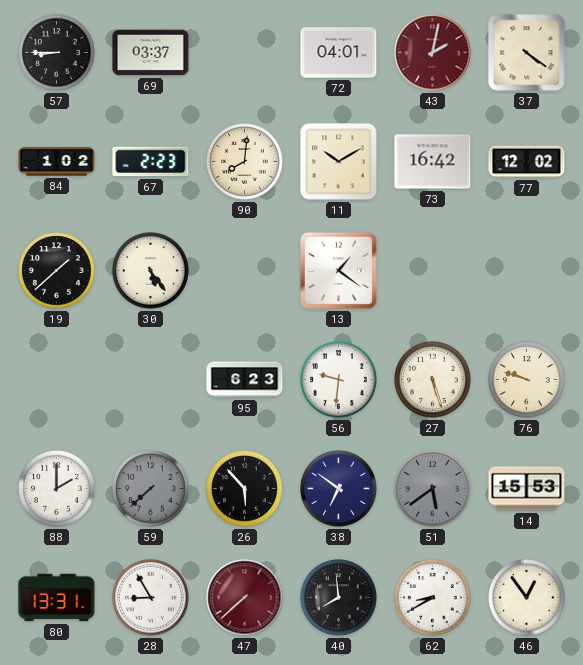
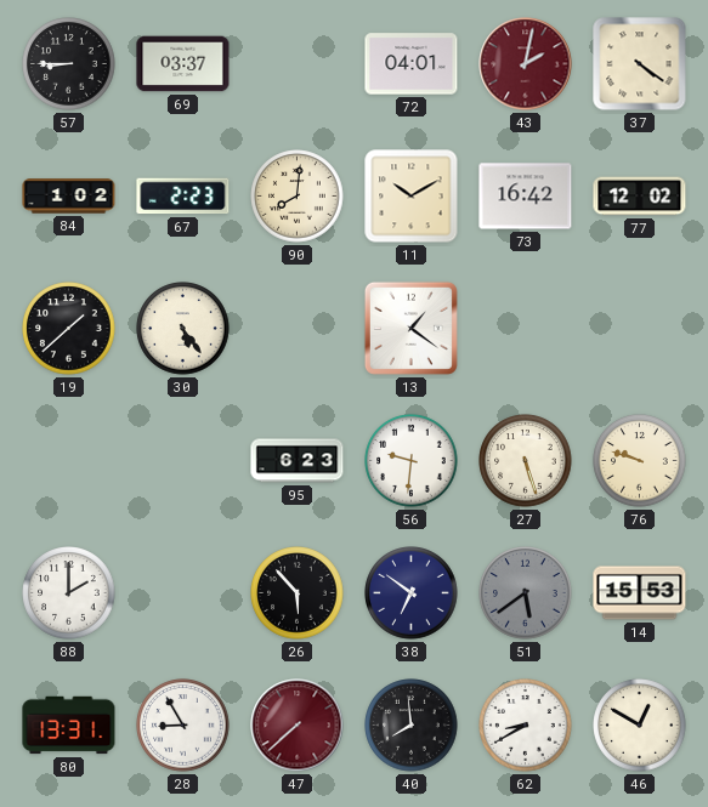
59: 7:38 -> none
46: 12:54 -> 12:50
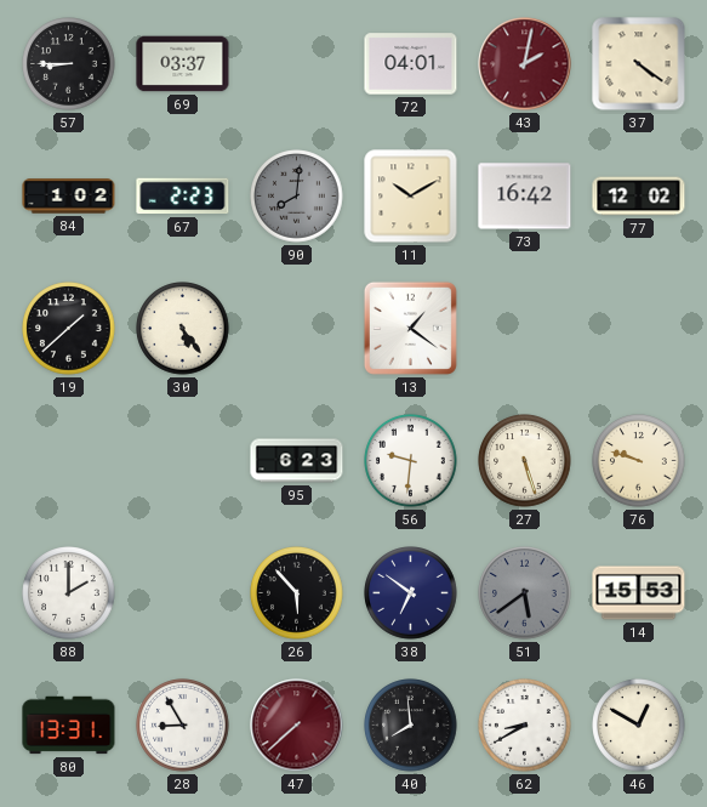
90 dial: cream -> grey
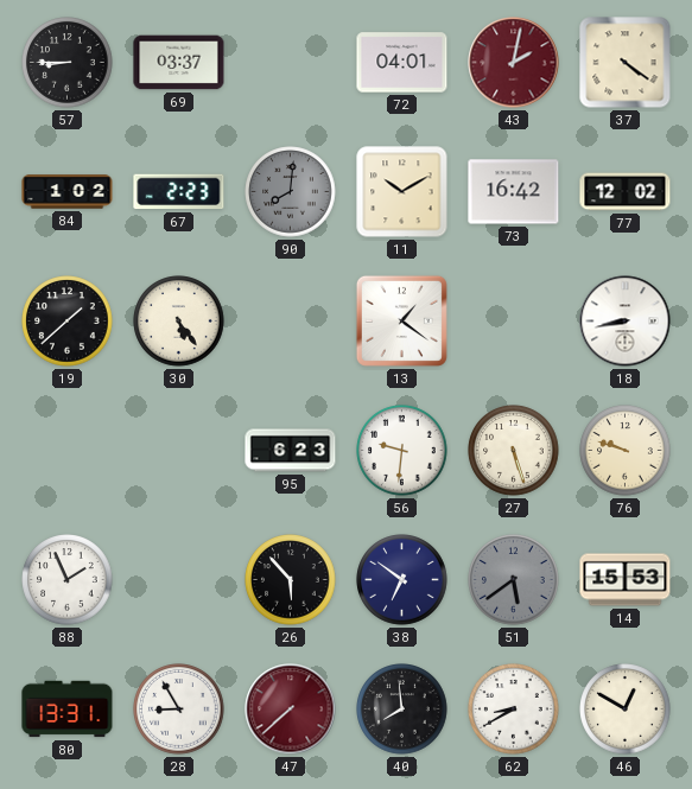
18: none -> 8:43
88: 2:00 -> 1:56
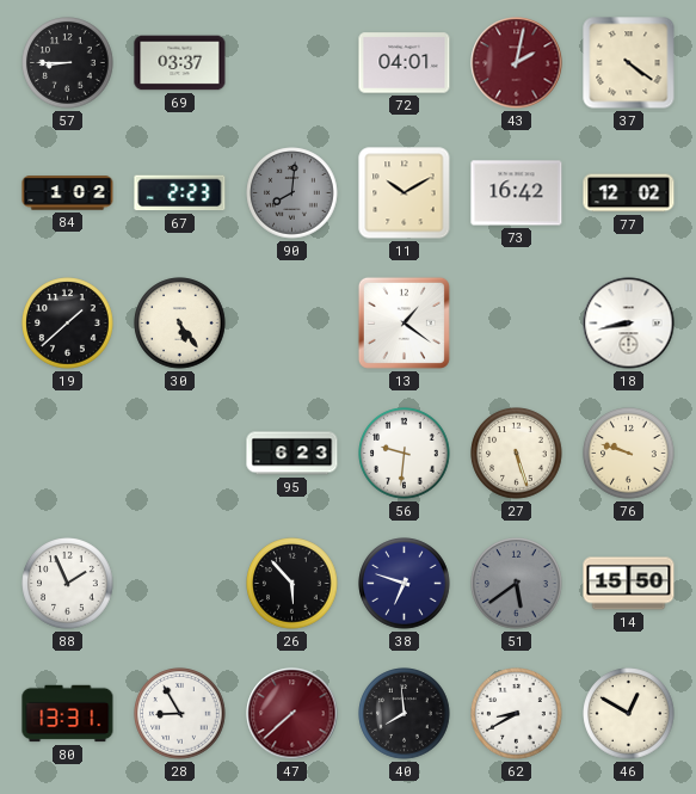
38: 6:51 -> 6:48
14: 15:53 -> 15:50
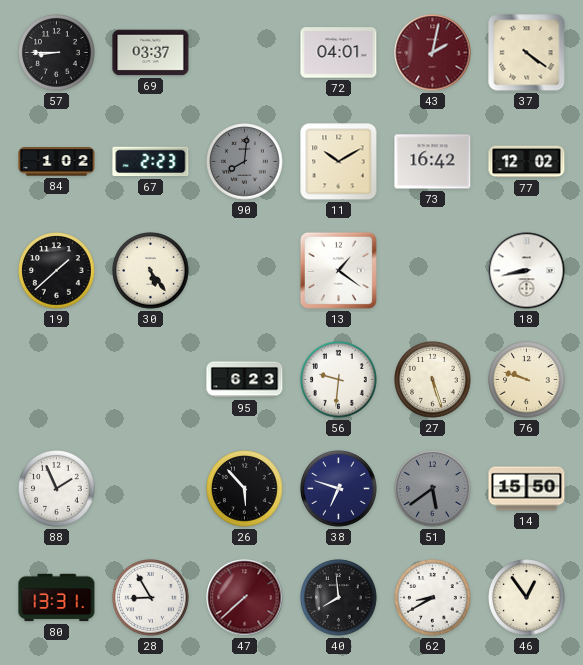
46: 12:50 -> 12:54
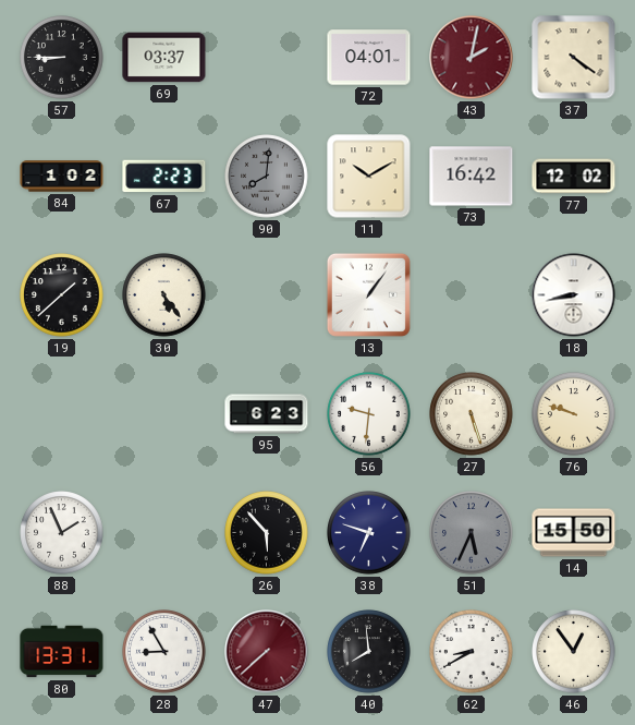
13: 1:21 -> 1:06
51: 5:39 -> 5:34
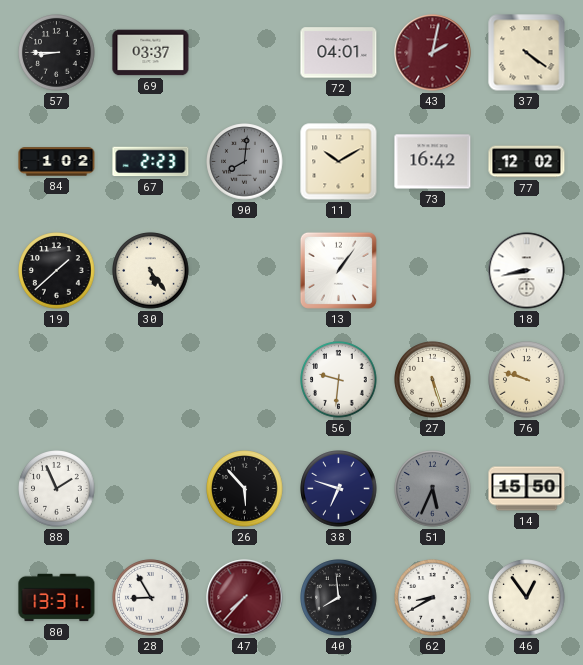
95: 6:23 -> none
47: 7:38 -> 7:37
